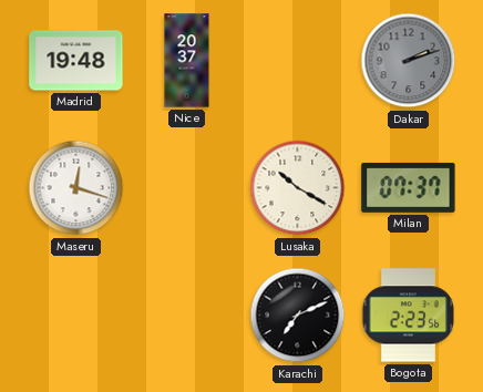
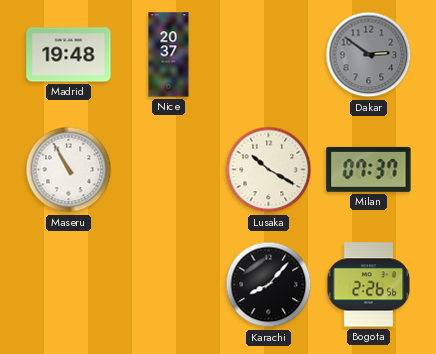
Dakar: 2:12 -> 2:51
Maseru: 12:18 -> 10:55
Karachi: 7:11 -> 8:07
Bogota: 2:23 -> 2:26
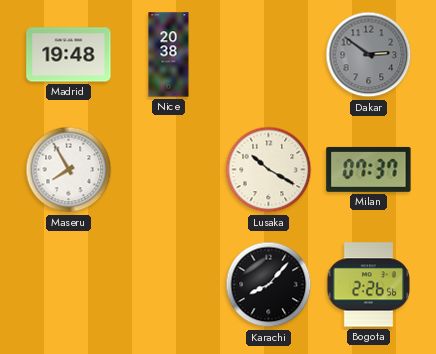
Nice: 20:37 -> 20:38
Maseru: 10:55 -> 7:55
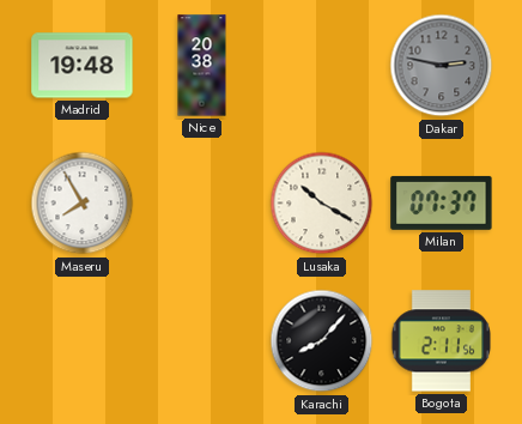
Dakar: 2:51 -> 2:47
Bogota: 2:26 -> 2:11
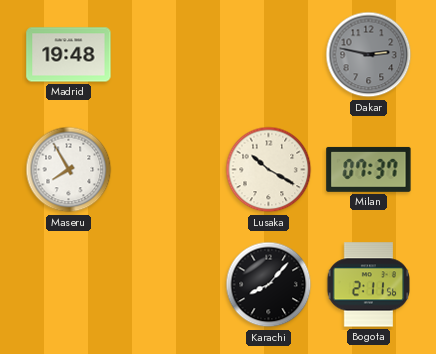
Nice: 20:38 -> none
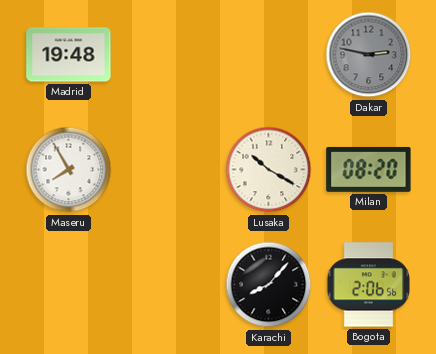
Milan: 07:37 -> 08:20
Bogota: 2:11 -> 2:06
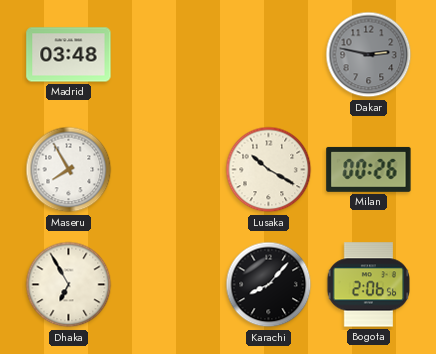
Madrid: 19:48 -> 03:48
Milan: 08:20 -> 00:26
Dhaka: none -> 6:55
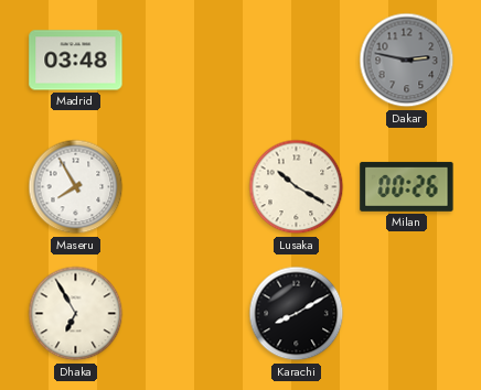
Karachi: 8:07 -> 8:10
Bogota: 2:06 -> none
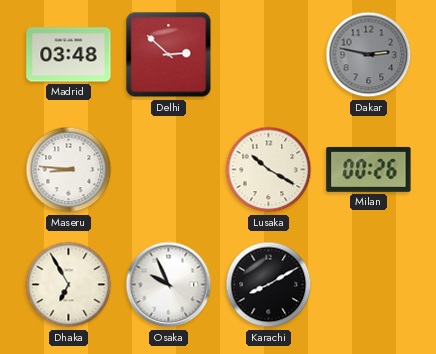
Delhi: none -> 2:52
Maseru: 7:55 -> 8:46
Osaka: none -> 9:56
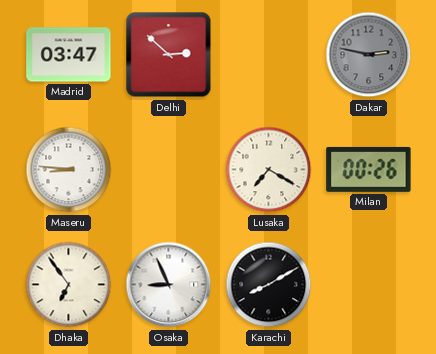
Madrid: 03:48 -> 03:47
Lusaka: 10:20 -> 7:20
Dhaka: 6:55 -> 6:54
Osaka: 9:56 -> 8:56
